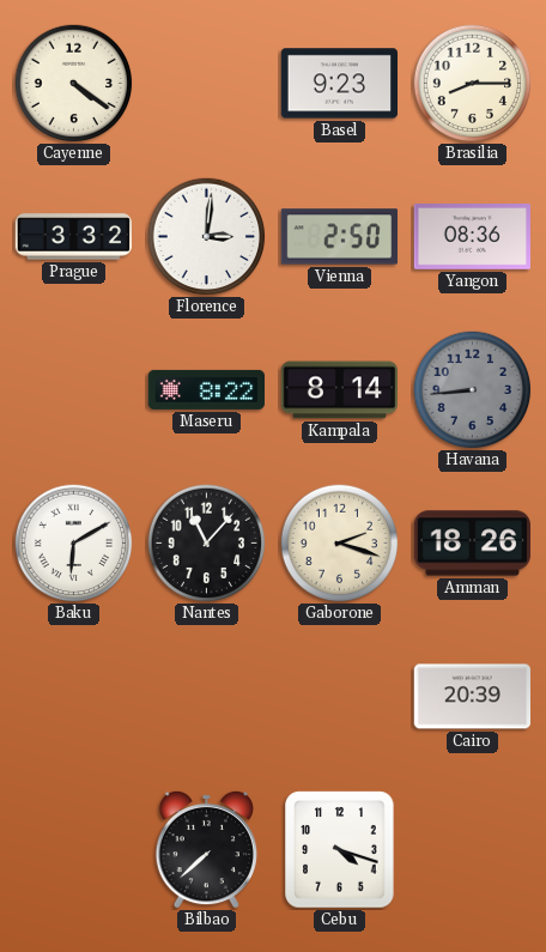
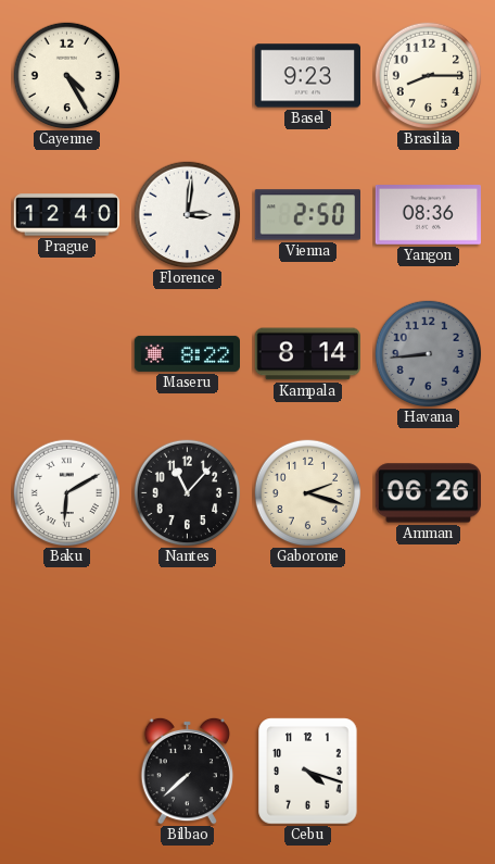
Cayenne: 4:21 -> 4:25
Prague: 3:32 -> 12:40
Amman: 18:26 -> 06:26
Cairo: 20:39 -> none
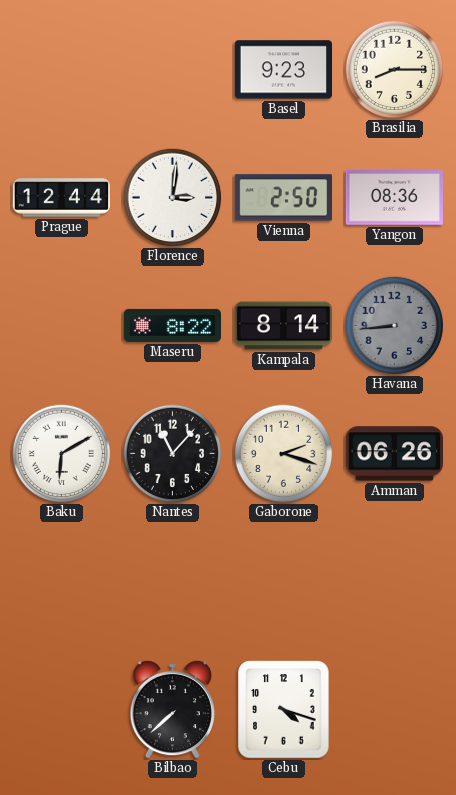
Cayenne: 4:25 -> none
Prague: 12:40 -> 12:44
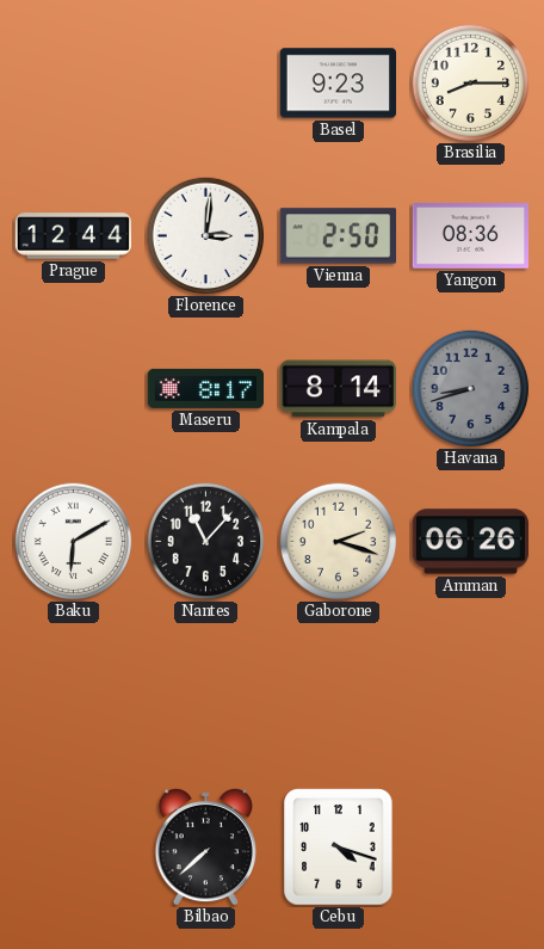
Maseru: 8:22 -> 8:17
Havana: 8:44 -> 8:42
